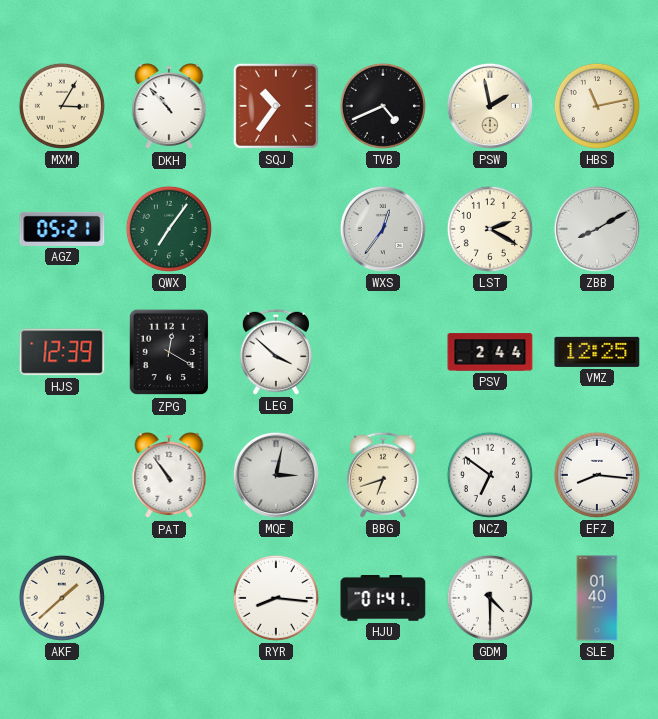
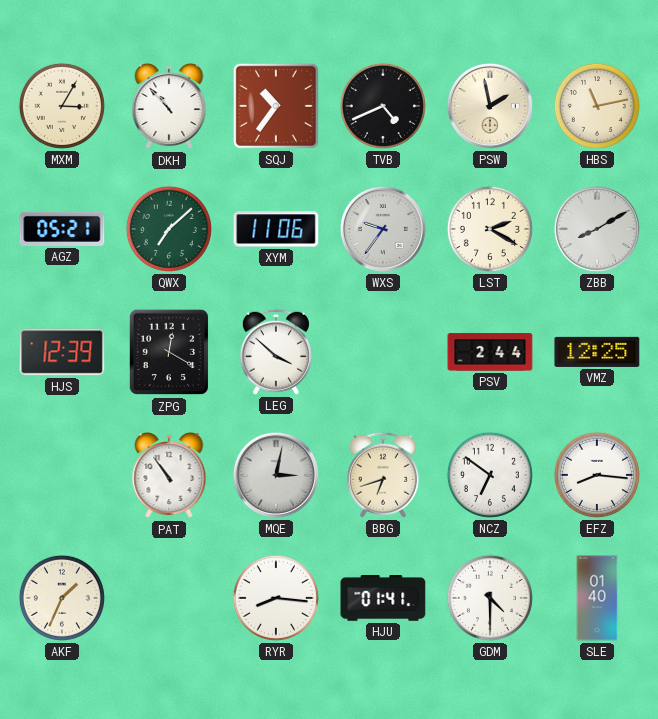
QWX: 7:06 -> 7:08
XYM: none -> 11:06
WXS: 12:36 -> 9:36
AKF: 1:38 -> 1:34
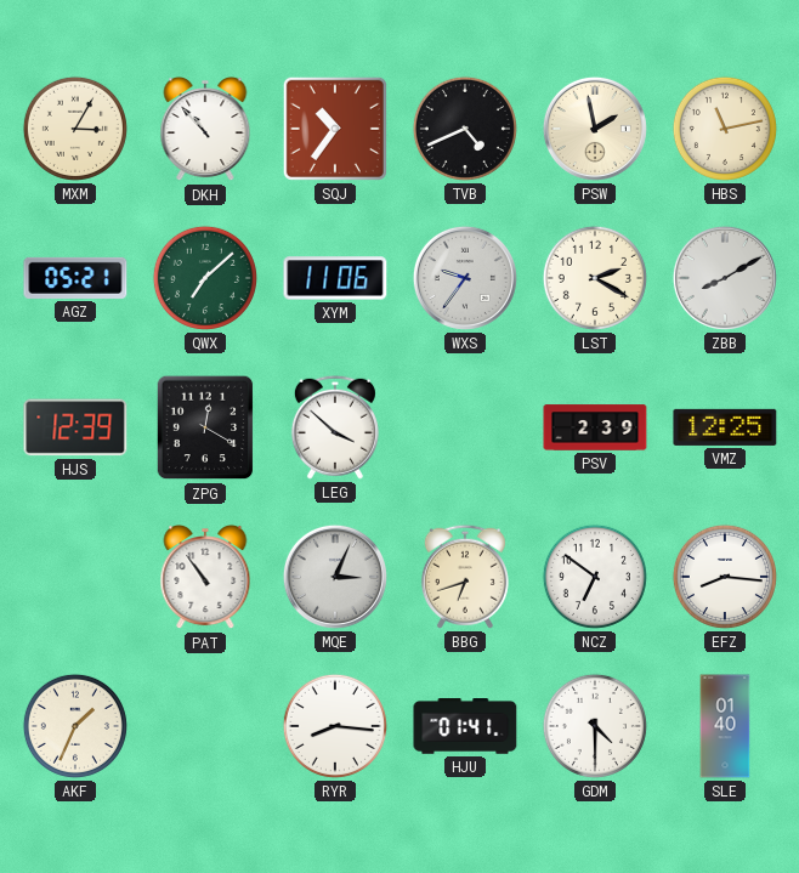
PSV: 2:44 -> 2:39
MQE: 3:02 -> 3:04
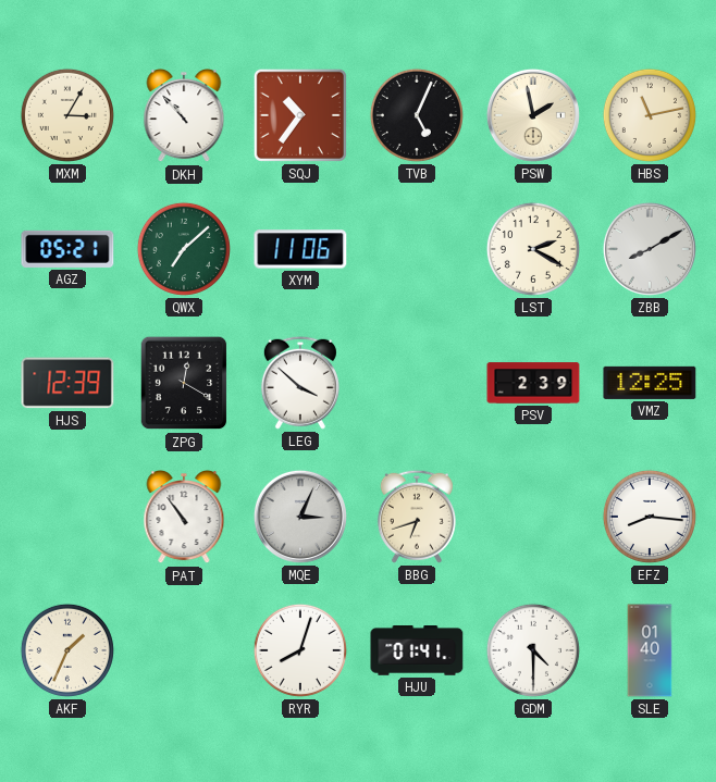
TVB: 4:41 -> 5:04
WXS: 9:36 -> none
NCZ: 6:51 -> none
RYR: 8:16 -> 8:03
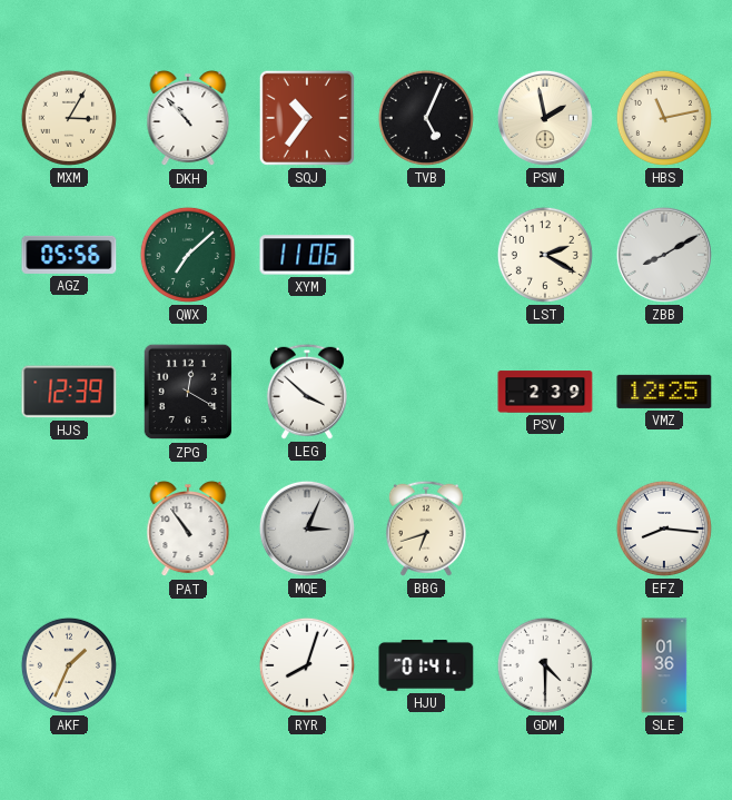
AGZ: 05:21 -> 05:56
SLE: 01:40 -> 01:36
